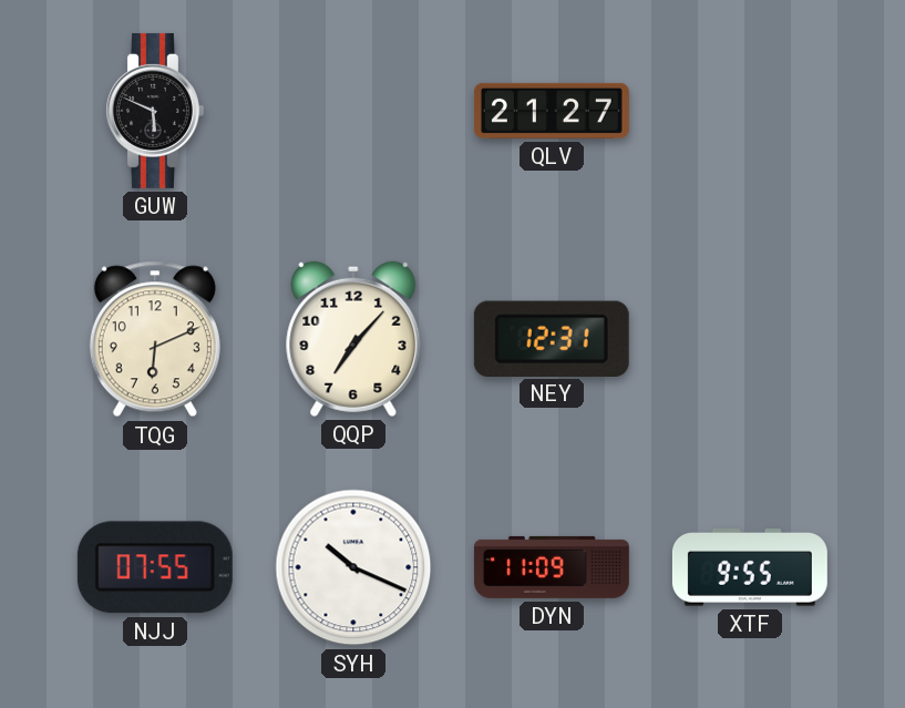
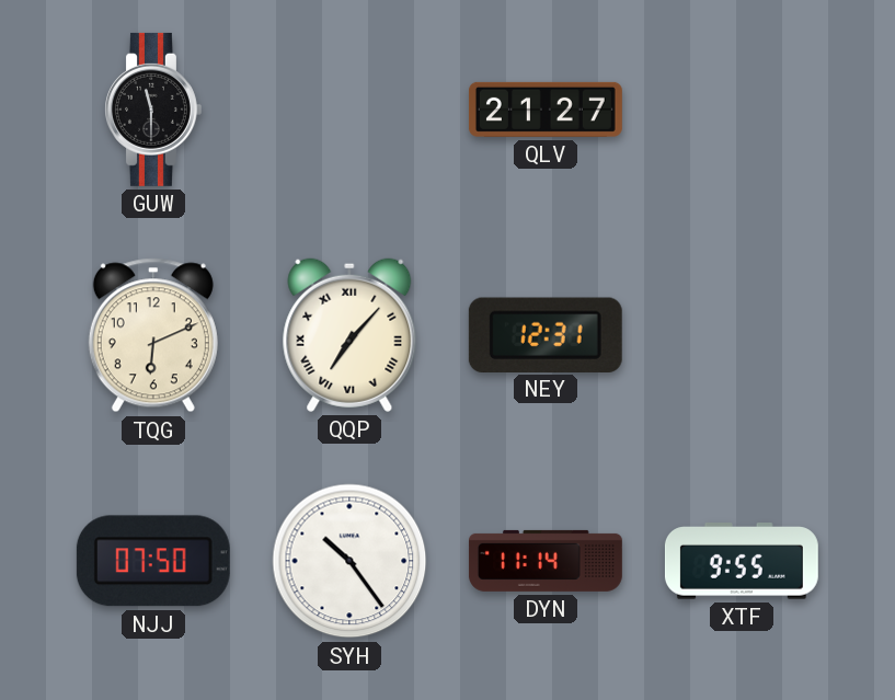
GUW: 5:49 -> 11:30
QQP numerals: Arabic -> Roman
NJJ: 07:55 -> 07:50
SYH: 10:19 -> 10:24
DYN: 11:09 -> 11:14
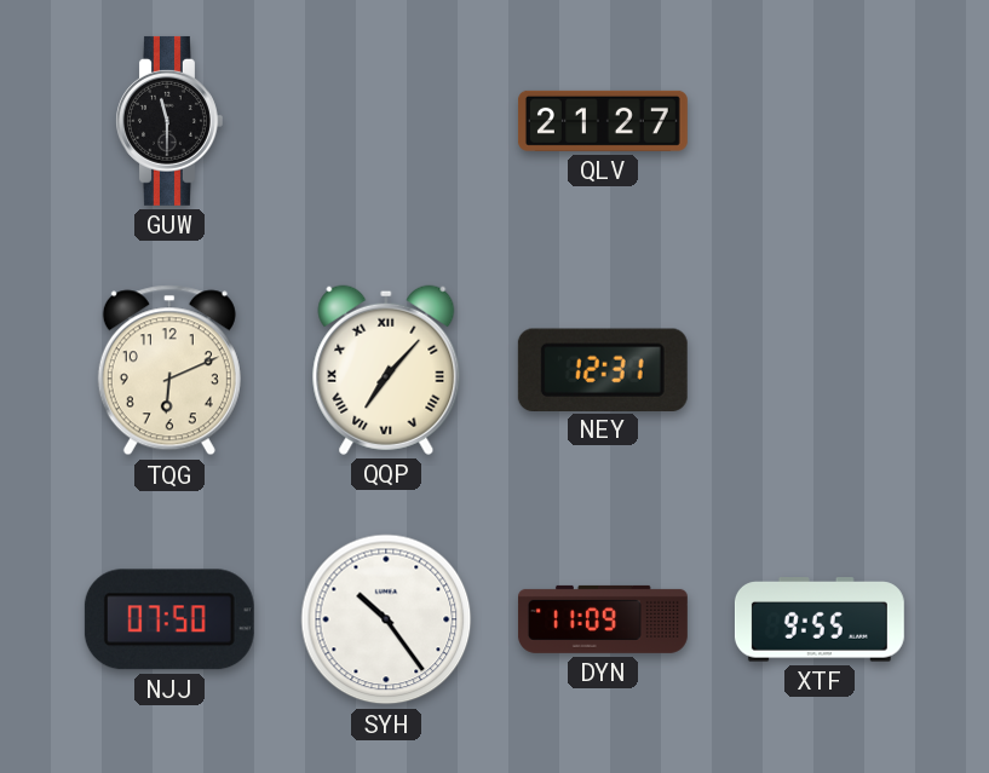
DYN: 11:14 -> 11:09
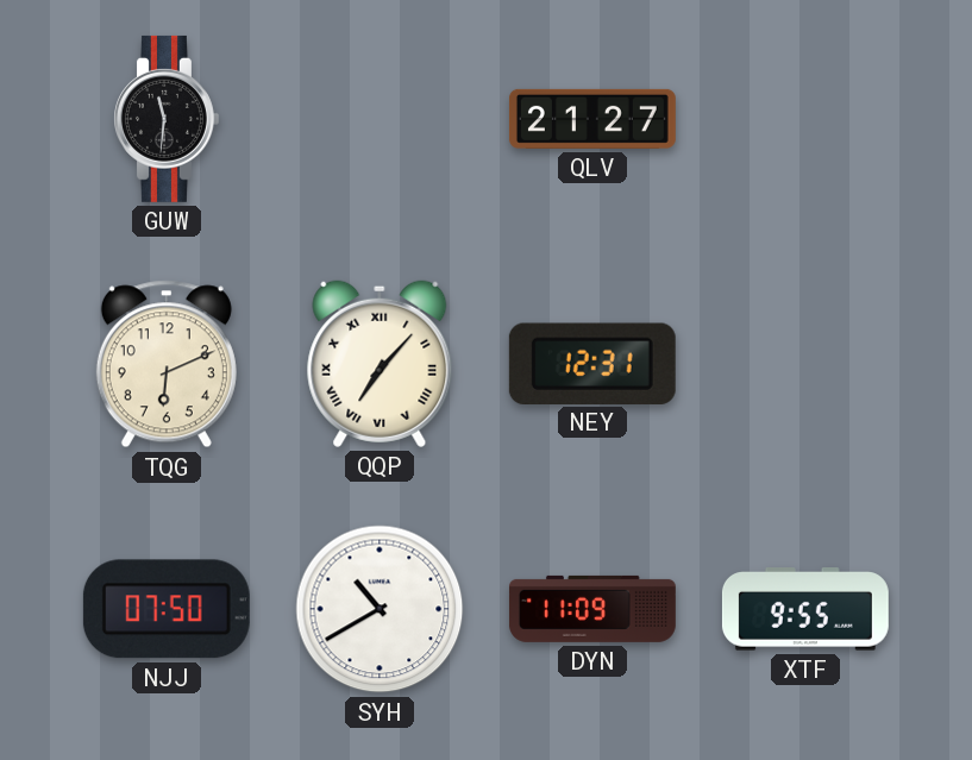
GUW: 11:30 -> 11:31
SYH: 10:24 -> 10:40
